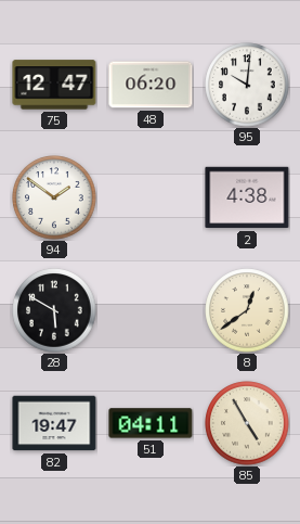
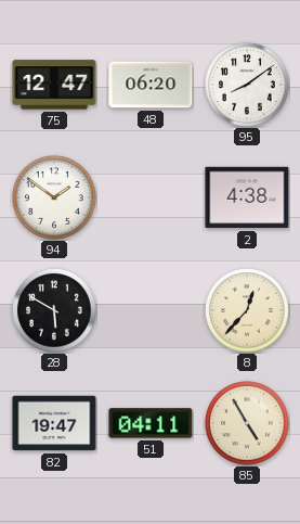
95: 10:01 -> 8:09
8: 12:39 -> 12:37
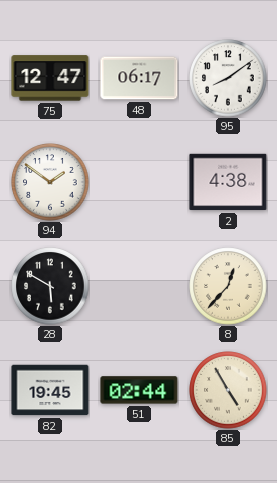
48: 06:20 -> 06:17
82: 19:47 -> 19:45
51: 04:11 -> 02:44
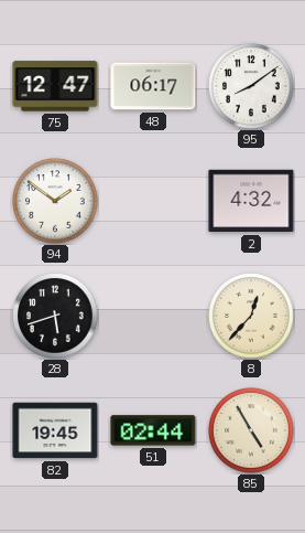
2: 4:38 -> 4:32
28: 5:50 -> 5:42
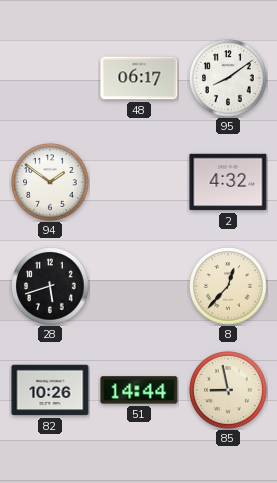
75: 12:47 -> none
82: 19:45 -> 10:26
51: 02:44 -> 14:44
85: 4:55 -> 8:58
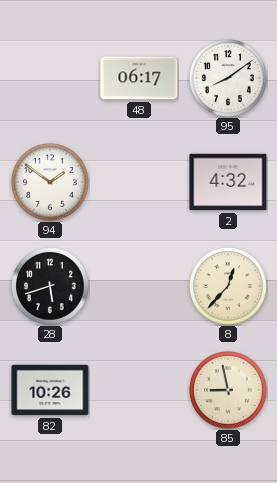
51: 14:44 -> none
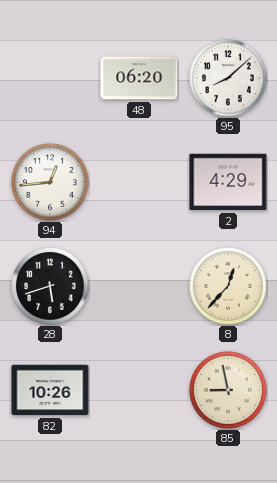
48: 06:17 -> 06:20
95: 8:09 -> 8:08
94: 1:51 -> 12:44
2: 4:32 -> 4:29
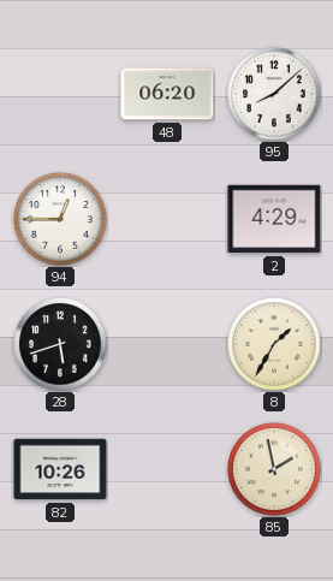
94: 12:44 -> 12:45
8: 12:37 -> 1:35
85: 8:58 -> 1:58
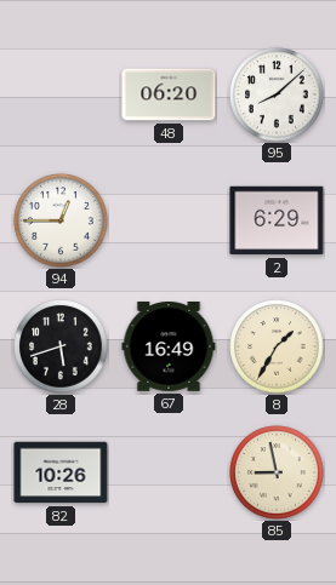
2: 4:29 -> 6:29
67: none -> 16:49
85: 1:58 -> 8:58
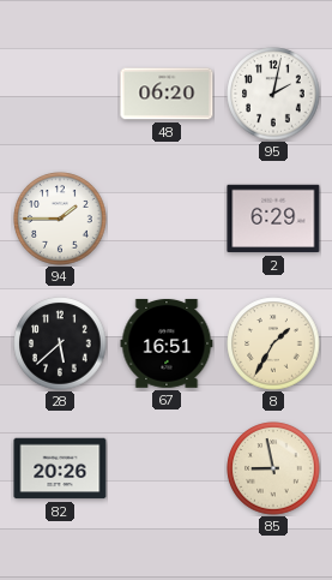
95: 8:08 -> 2:02
94: 12:45 -> 1:45
28: 5:42 -> 5:38
67: 16:49 -> 16:51
82: 10:26 -> 20:26
